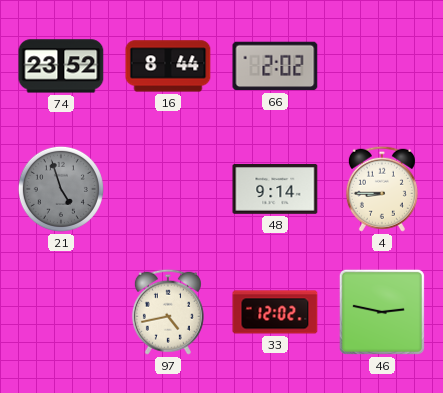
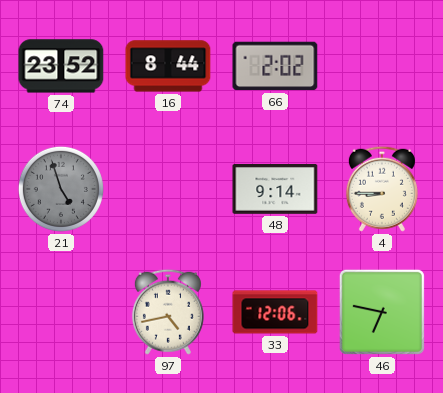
33: 12:02 -> 12:06
46: 2:47 -> 6:47
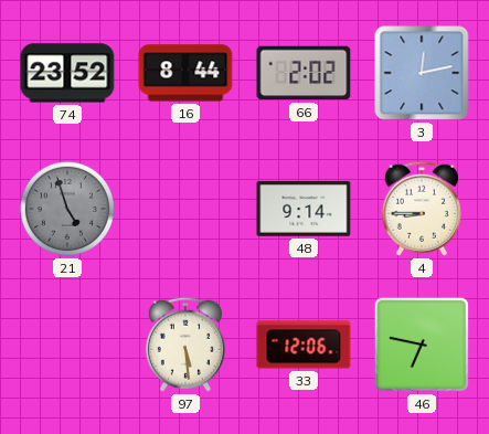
3: none -> 12:13
97: 4:43 -> 5:29
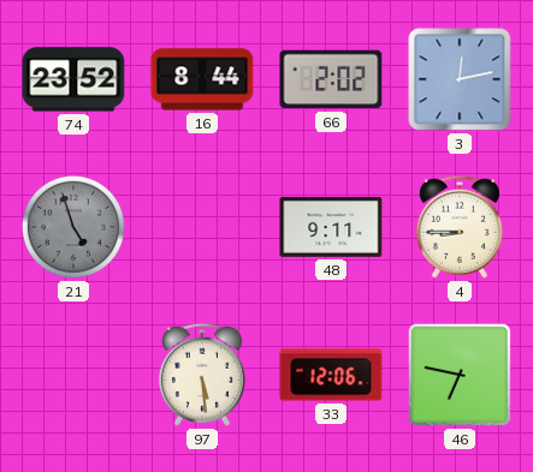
48: 9:14 -> 9:11
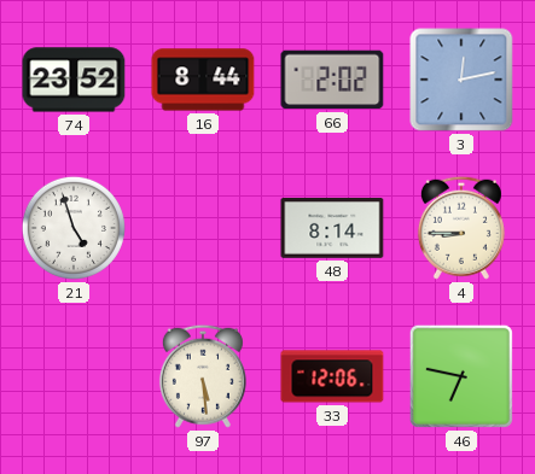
21 dial: grey -> white
48: 9:11 -> 8:14
